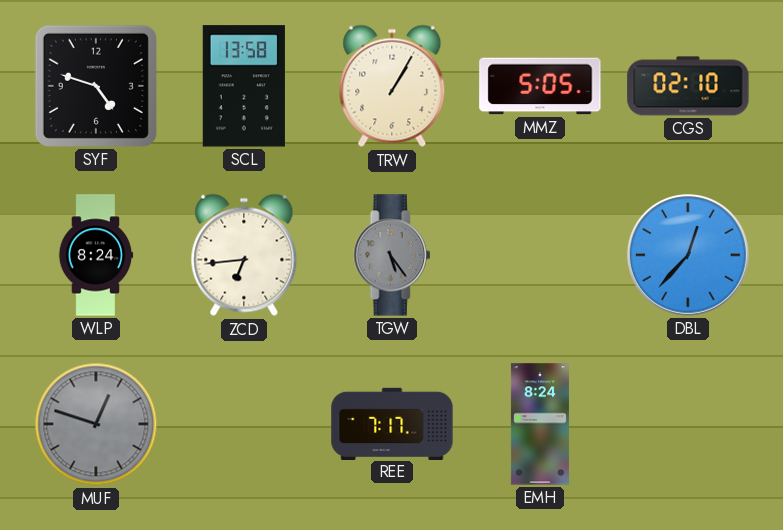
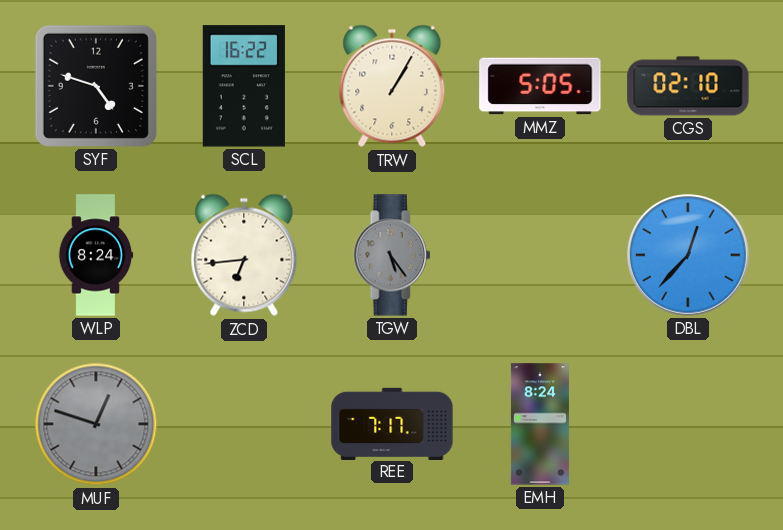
SCL: 13:58 -> 16:22
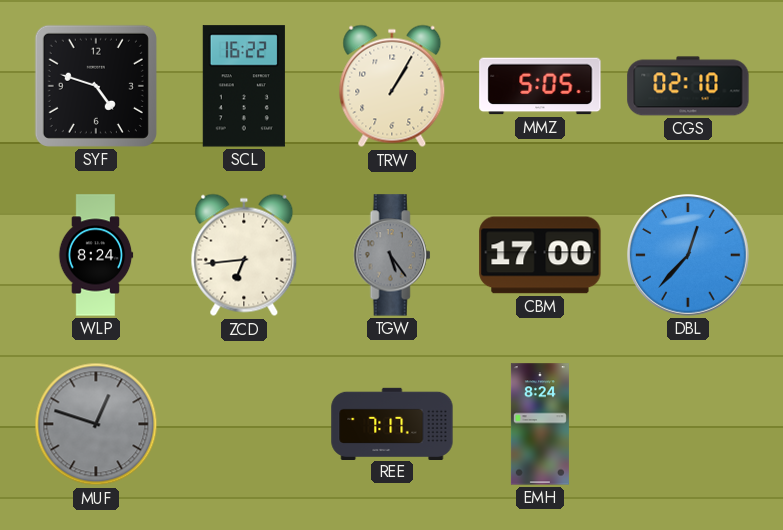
CBM: none -> 17:00
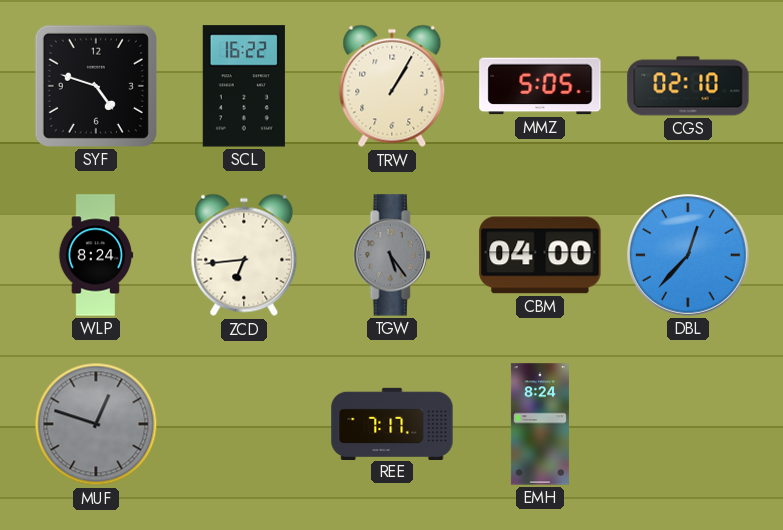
CBM: 17:00 -> 04:00
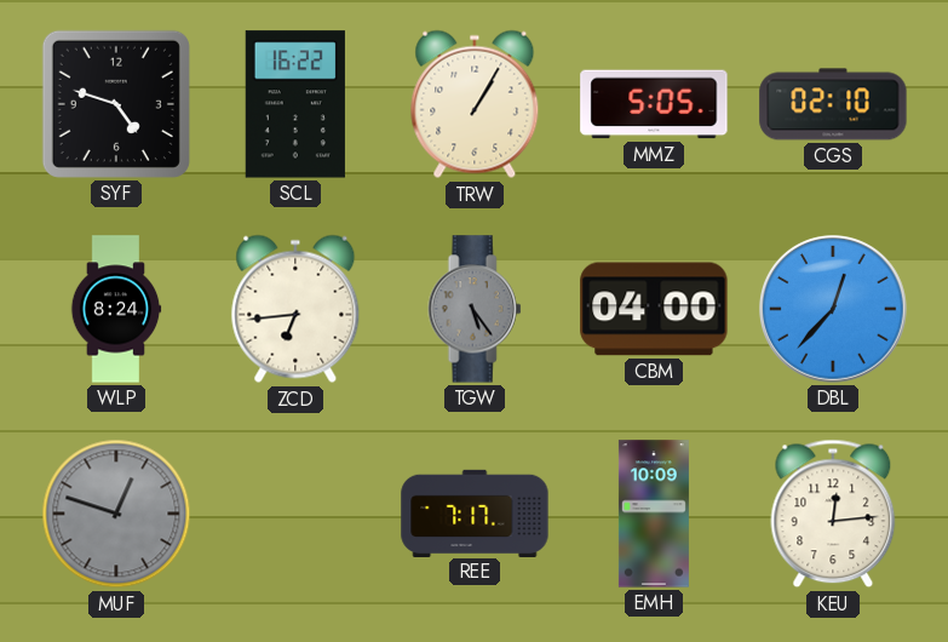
EMH: 8:24 -> 10:09
KEU: none -> 12:14
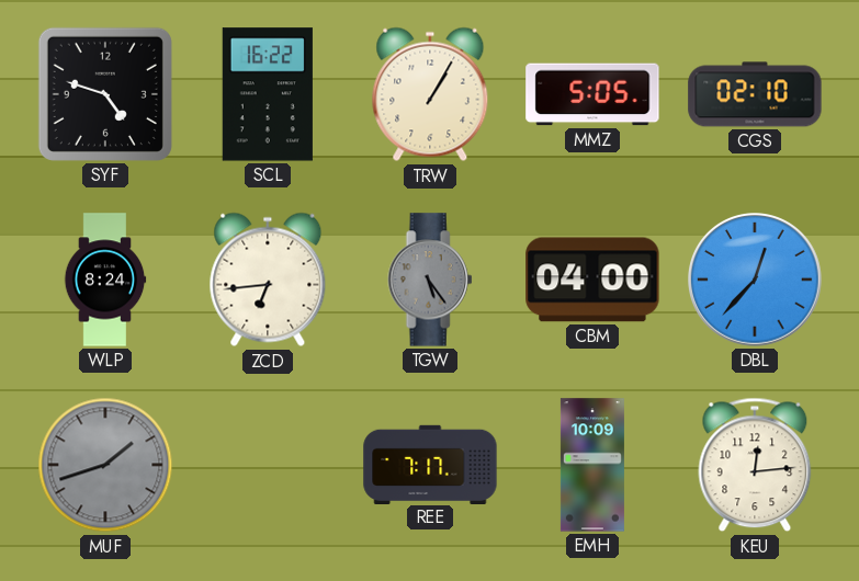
MUF: 12:48 -> 1:42
